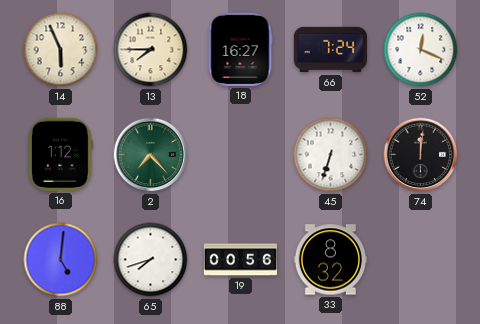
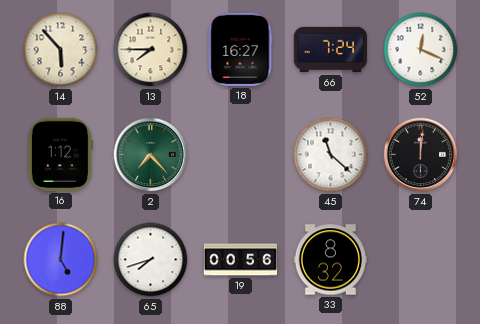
14: 5:56 -> 5:53
45: 6:33 -> 11:22
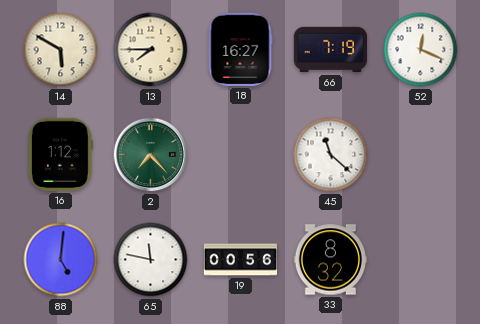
14: 5:53 -> 5:50
66: 7:24 -> 7:19
74: 12:01 -> none
65: 7:42 -> 11:47
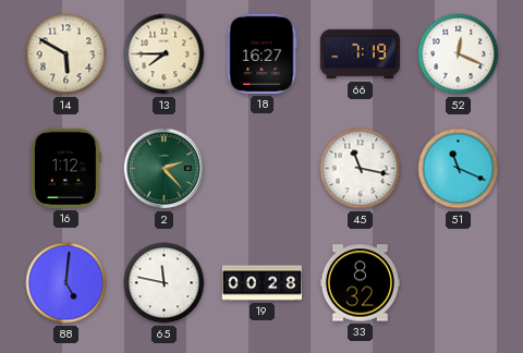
2: 7:23 -> 2:23
45: 11:22 -> 11:17
51: none -> 11:19
19: 00:56 -> 00:28
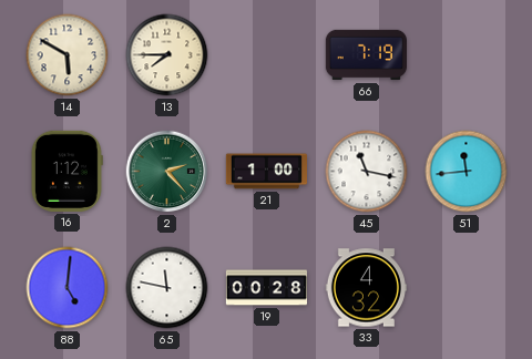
18: 16:27 -> none
52: 12:19 -> none
21: none -> 1:00
51: 11:19 -> 11:44
33: 8:32 -> 4:32
